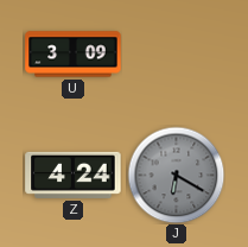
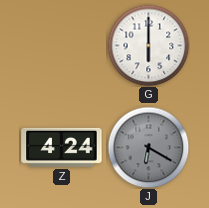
U: 3:09 -> none
G: none -> 6:00
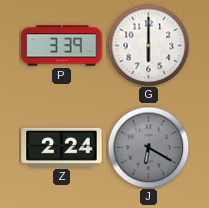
P: none -> 3:39
Z: 4:24 -> 2:24
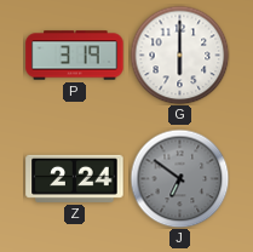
P: 3:39 -> 3:19
J: 6:20 -> 6:51
